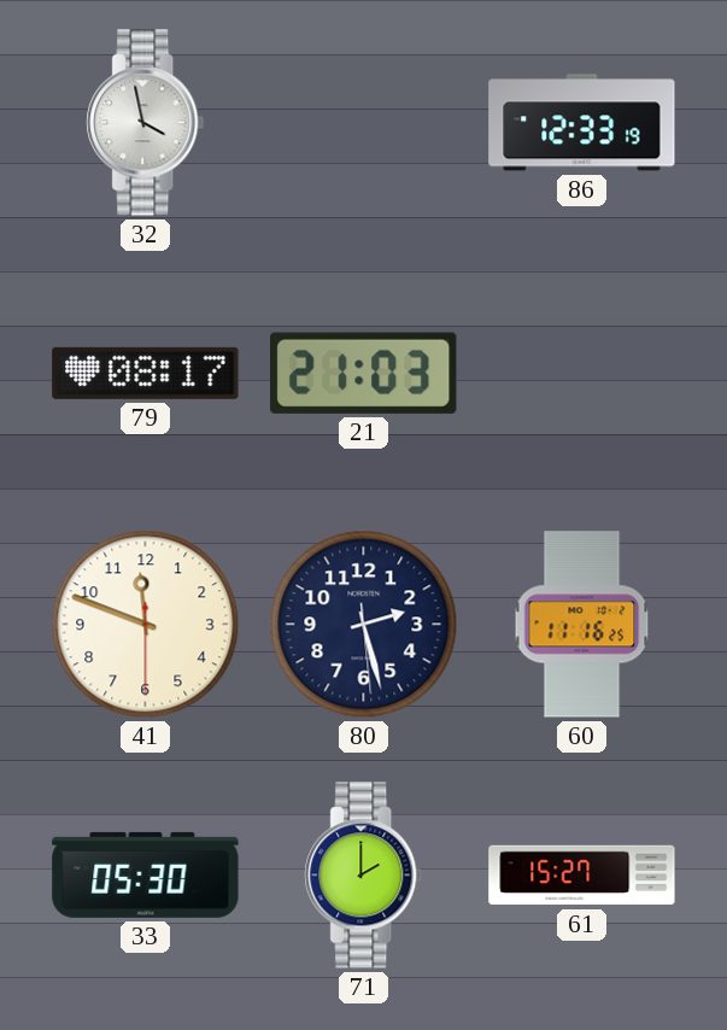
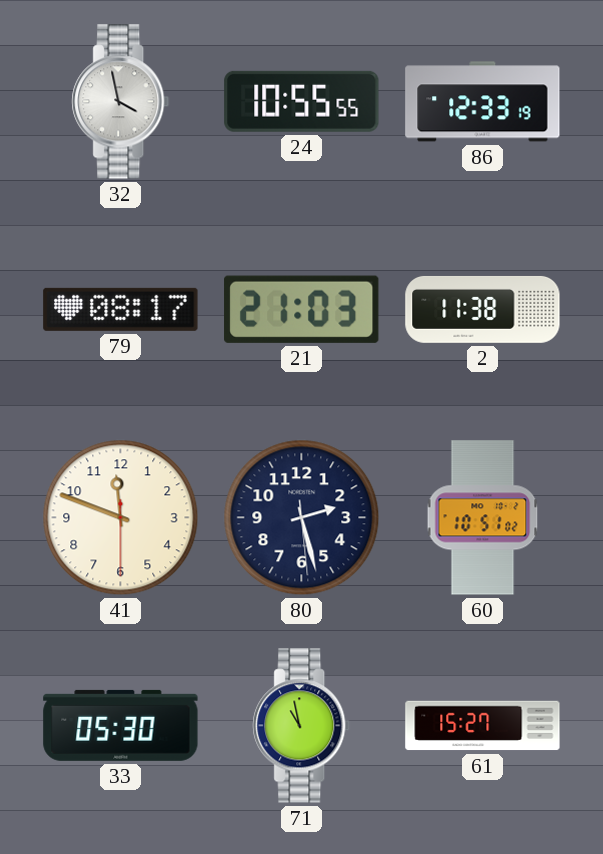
24: none -> 10:55
2: none -> 11:38
60: 11:16 -> 10:51
71: 2:00 -> 10:58
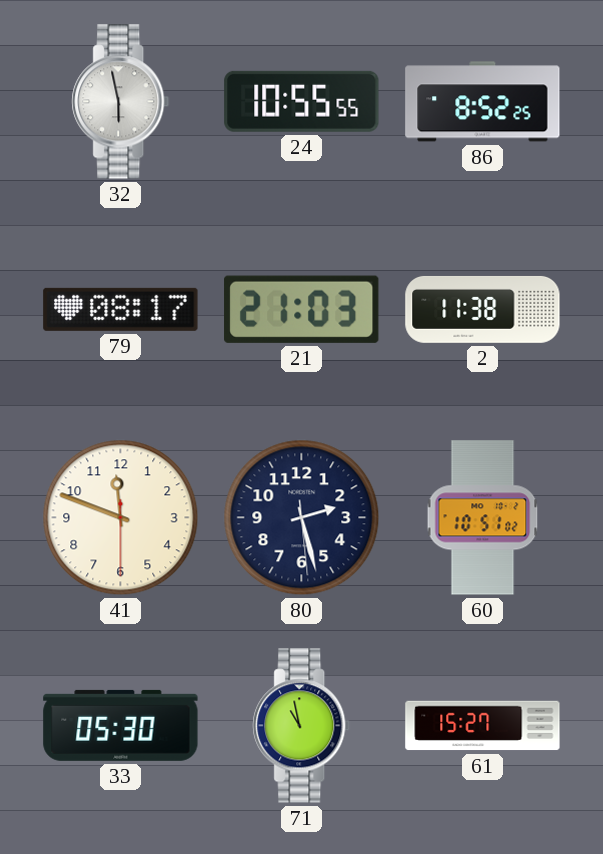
32: 3:58 -> 5:58
86: 12:33 -> 8:52
